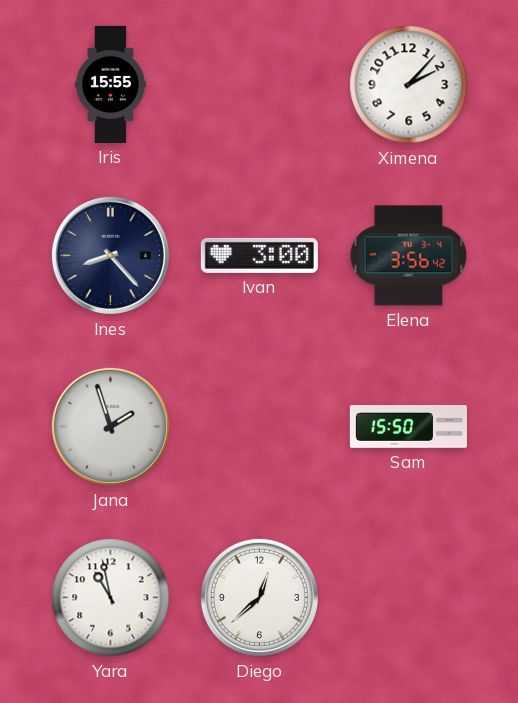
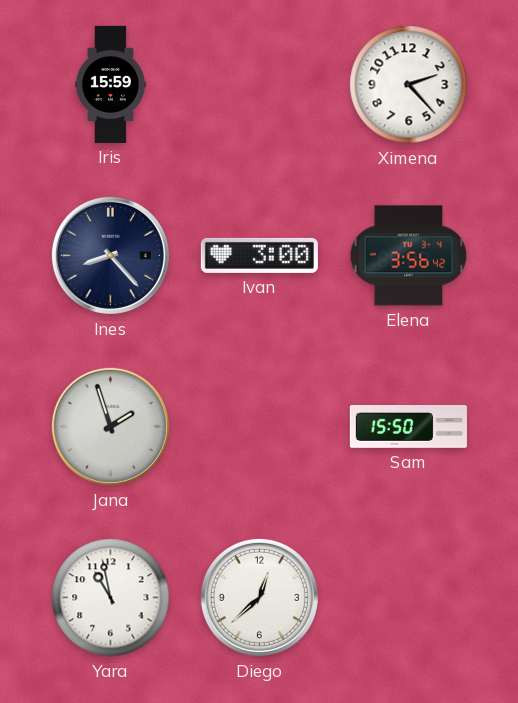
Iris: 15:55 -> 15:59
Ximena: 2:07 -> 2:23
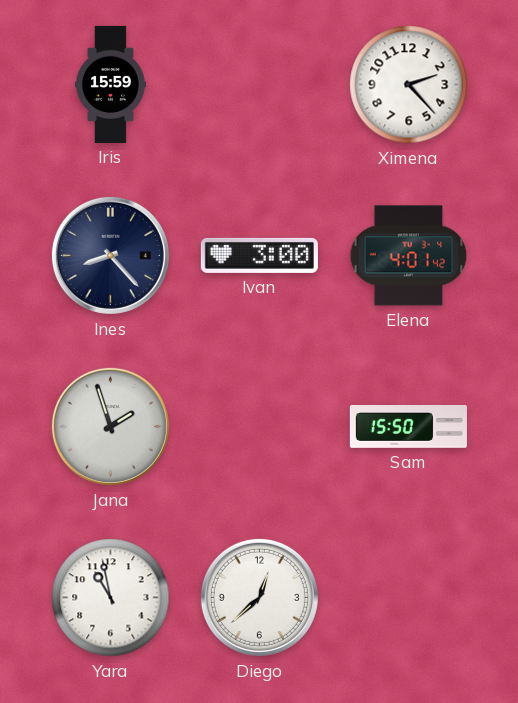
Elena: 3:56 -> 4:01
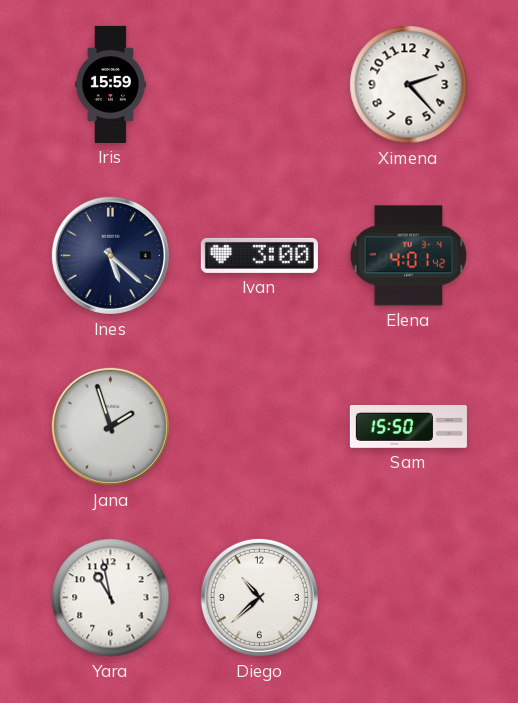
Ines: 8:23 -> 5:22
Diego: 12:38 -> 10:38
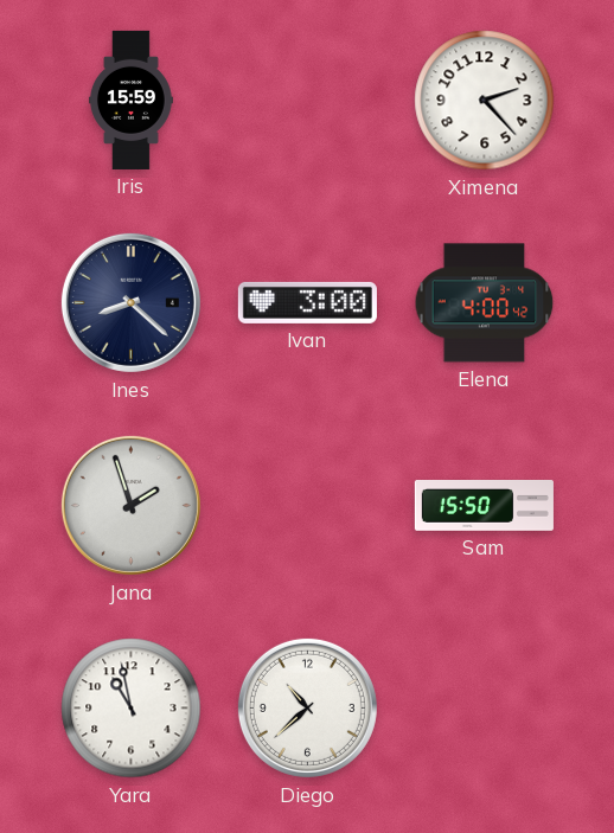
Ines: 5:22 -> 8:22
Elena: 4:01 -> 4:00
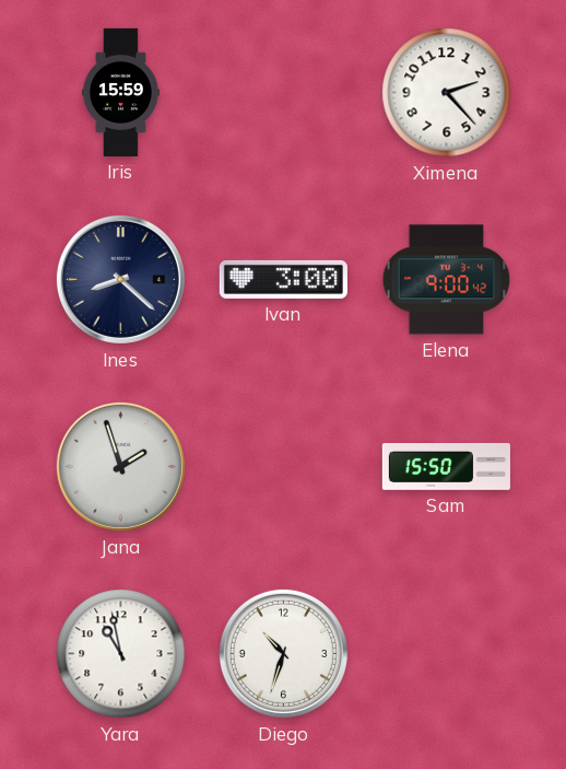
Elena: 4:00 -> 9:00
Diego: 10:38 -> 10:33
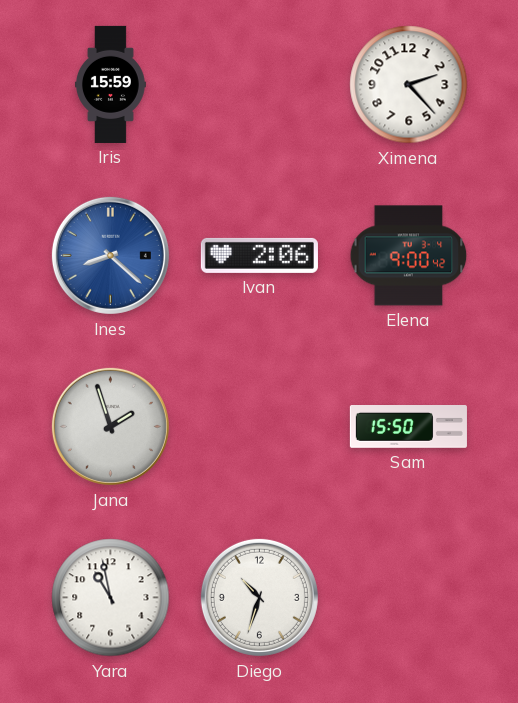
Ines dial: navy -> blue
Ivan: 3:00 -> 2:06
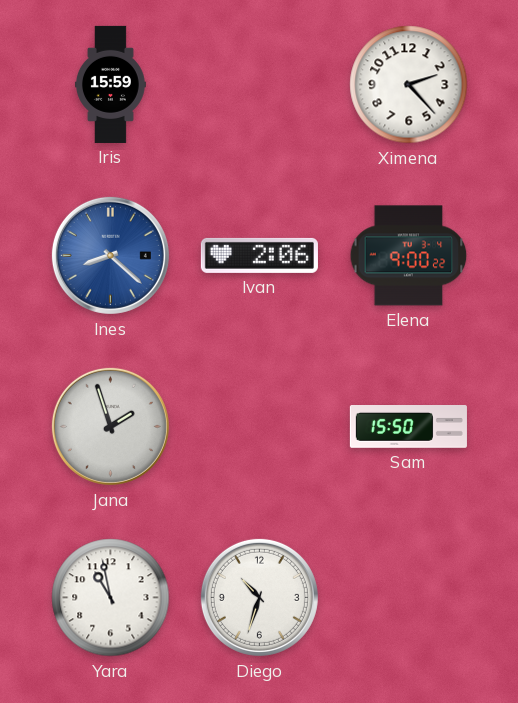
Elena: 9:00:42 -> 9:00:22
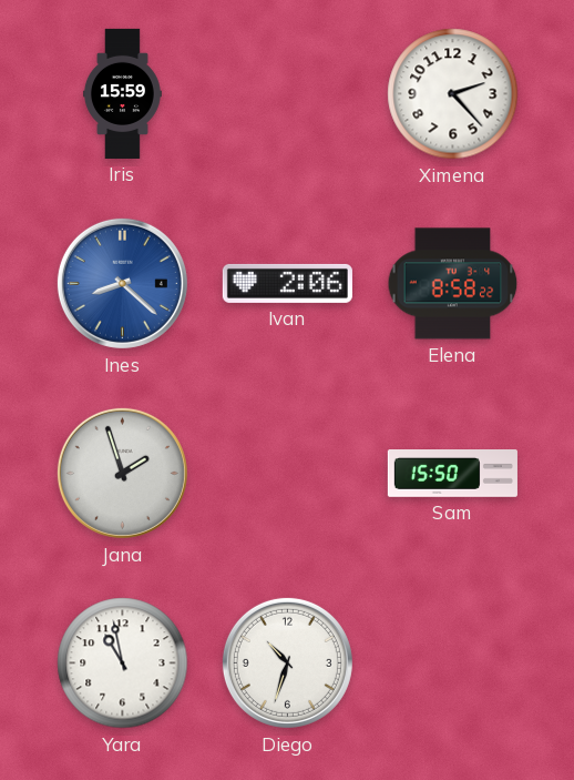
Elena: 9:00 -> 8:58
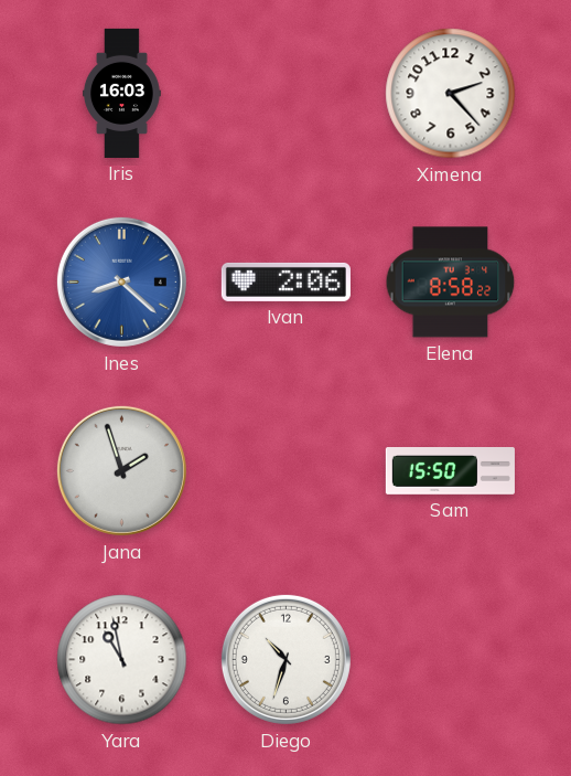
Iris: 15:59 -> 16:03
